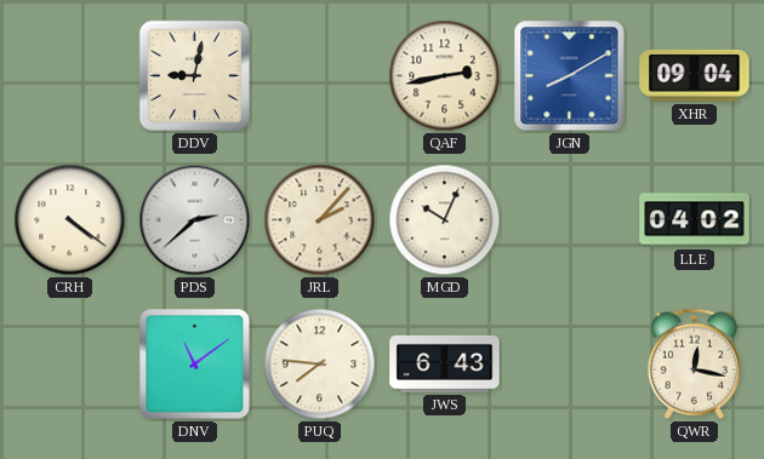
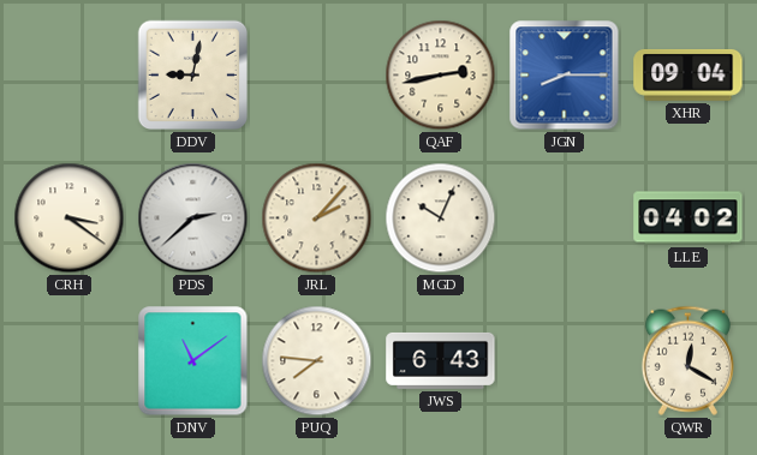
JGN: 8:10 -> 8:15
CRH: 4:21 -> 3:21
QWR: 12:17 -> 12:20
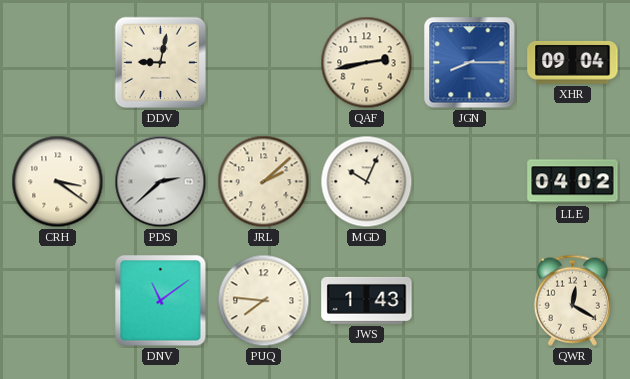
JRL: 2:07 -> 2:08
JWS: 6:43 -> 1:43
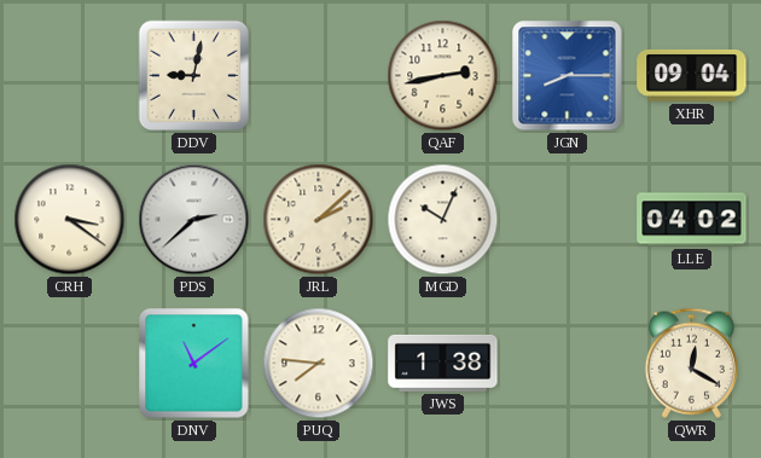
JWS: 1:43 -> 1:38
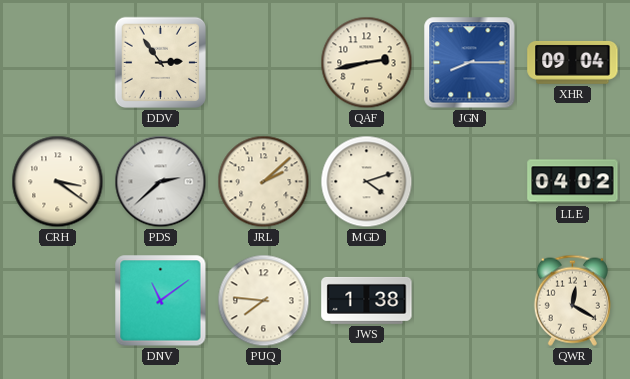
DDV: 9:02 -> 2:54
MGD: 10:04 -> 4:12
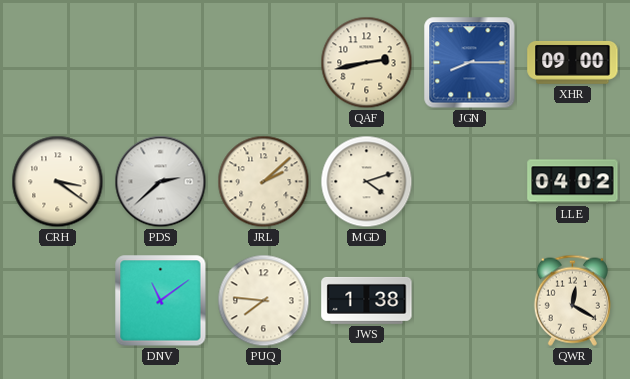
DDV: 2:54 -> none
XHR: 09:04 -> 09:00
